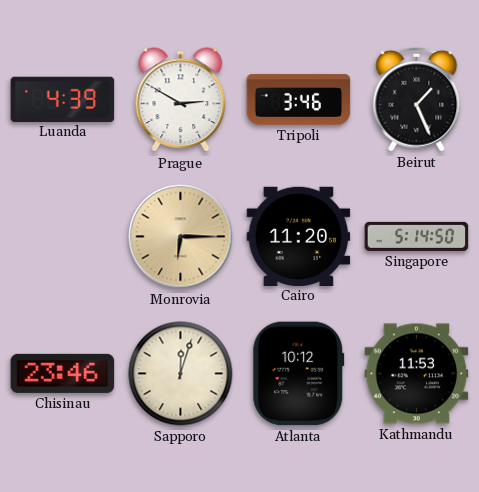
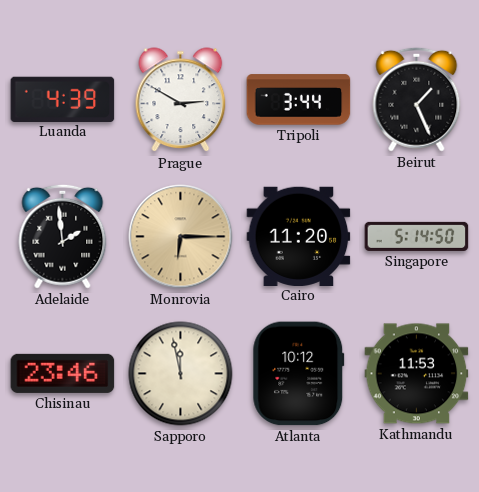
Tripoli: 3:46 -> 3:44
Adelaide: none -> 1:59
Sapporo: 12:03 -> 11:58
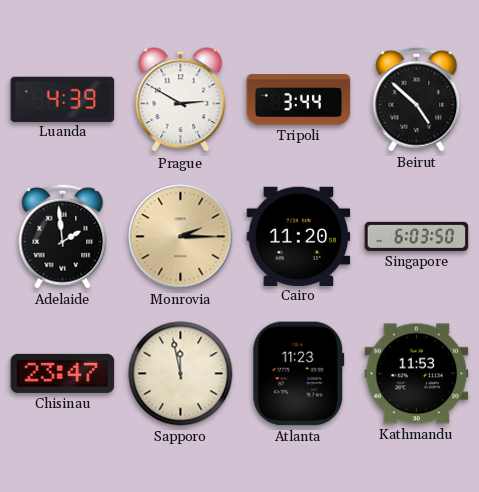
Beirut: 1:26 -> 4:52
Monrovia: 6:15 -> 2:15
Singapore: 5:14 -> 6:03
Chisinau: 23:46 -> 23:47
Atlanta: 10:12 -> 11:23
